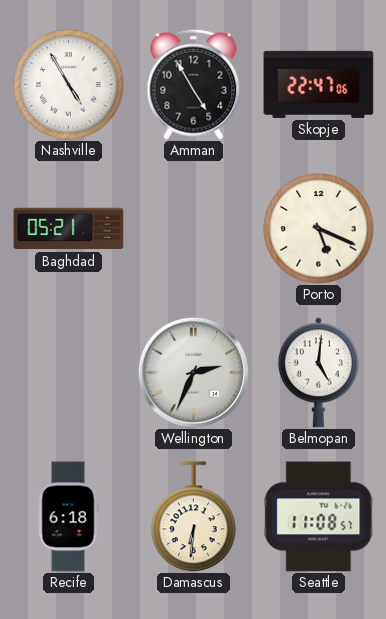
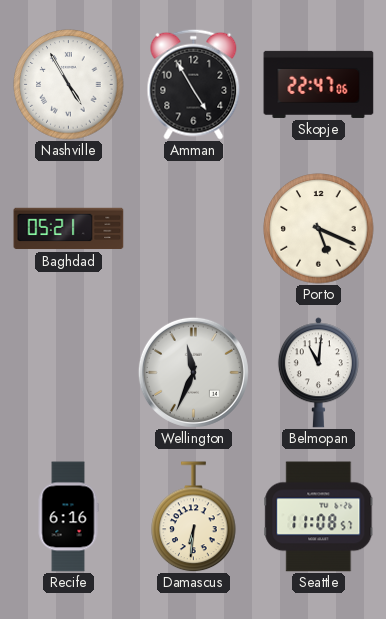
Wellington: 2:34 -> 11:34
Belmopan: 5:01 -> 11:01
Recife: 6:18 -> 6:16
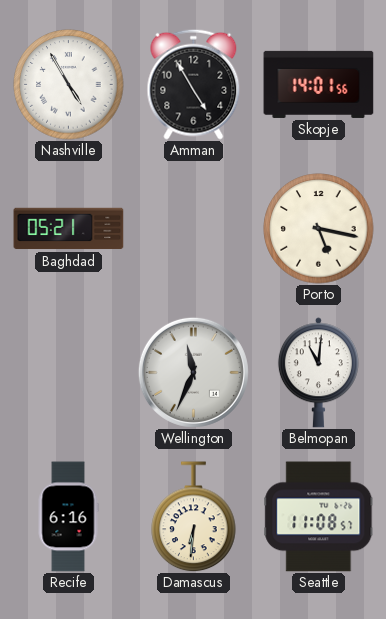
Skopje: 22:47 -> 14:01
Porto: 5:19 -> 5:17
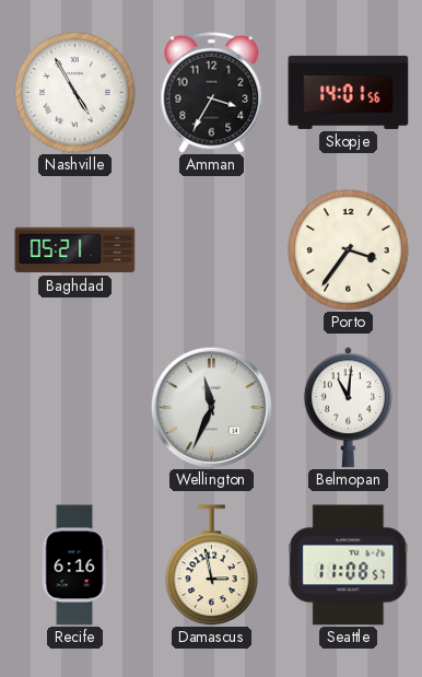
Amman: 4:55 -> 3:35
Porto: 5:17 -> 3:36
Damascus: 6:31 -> 2:58
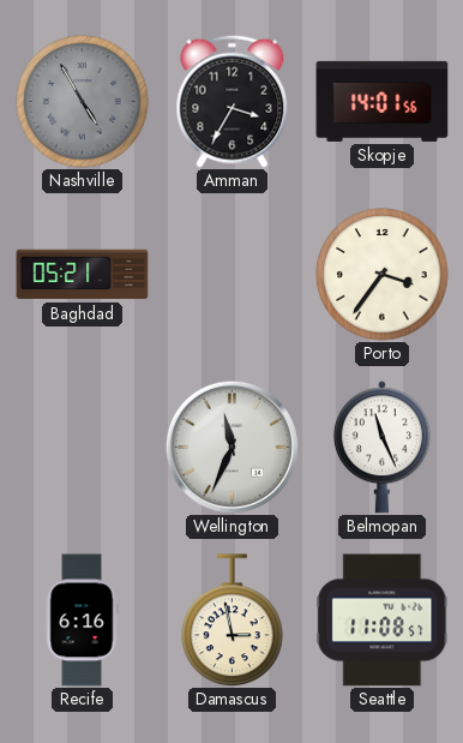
Nashville dial: white -> grey
Belmopan: 11:01 -> 11:26
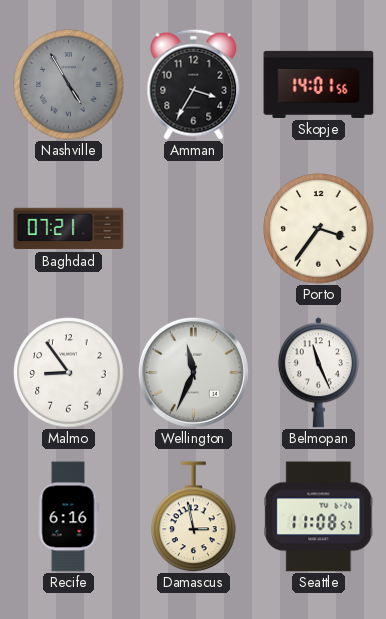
Baghdad: 05:21 -> 07:21
Malmo: none -> 8:54
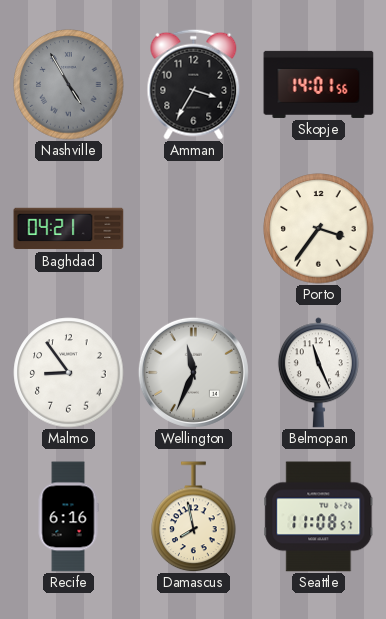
Baghdad: 07:21 -> 04:21
Damascus: 2:58 -> 7:58
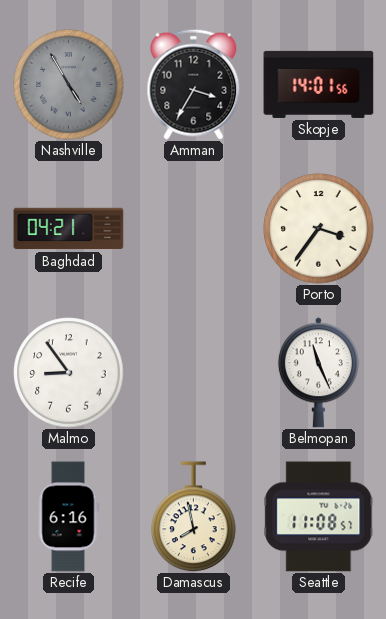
Wellington: 11:34 -> none
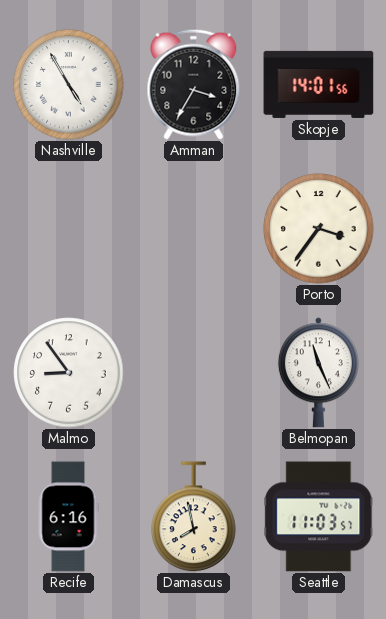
Nashville dial: grey -> white
Baghdad: 04:21 -> none
Seattle: 11:08 -> 11:03
